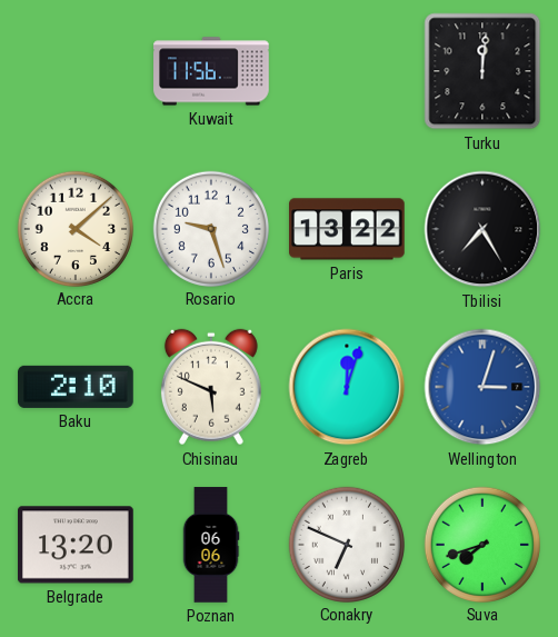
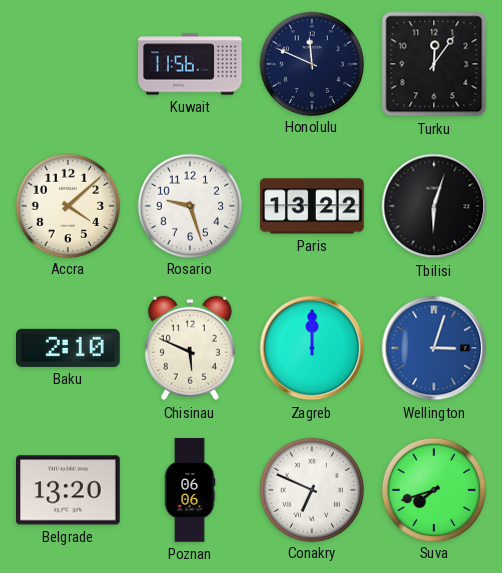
Honolulu: none -> 11:49
Turku: 12:01 -> 12:06
Tbilisi: 7:25 -> 6:03
Zagreb: 12:03 -> 12:00
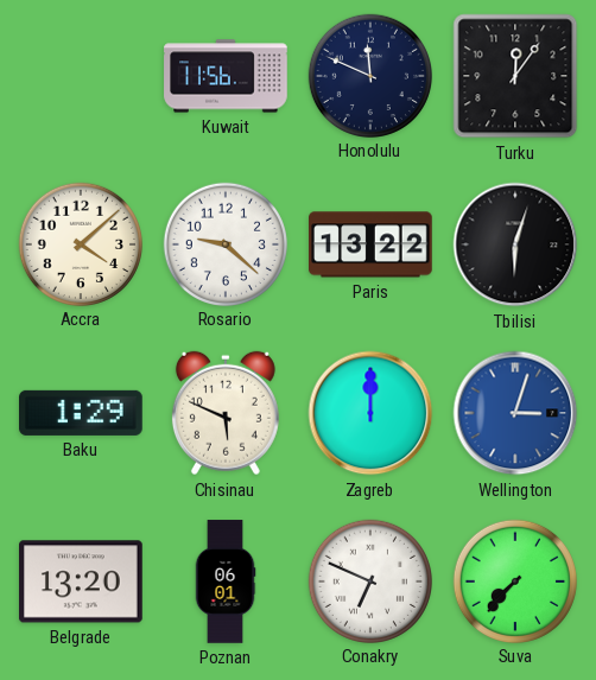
Rosario: 9:27 -> 9:22
Baku: 2:10 -> 1:29
Poznan: 06:06 -> 06:01
Suva: 7:42 -> 7:37
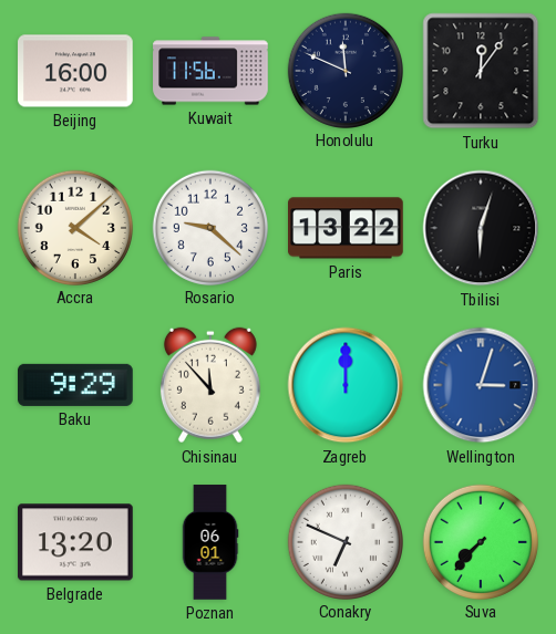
Beijing: none -> 16:00
Baku: 1:29 -> 9:29
Chisinau: 5:49 -> 11:53
